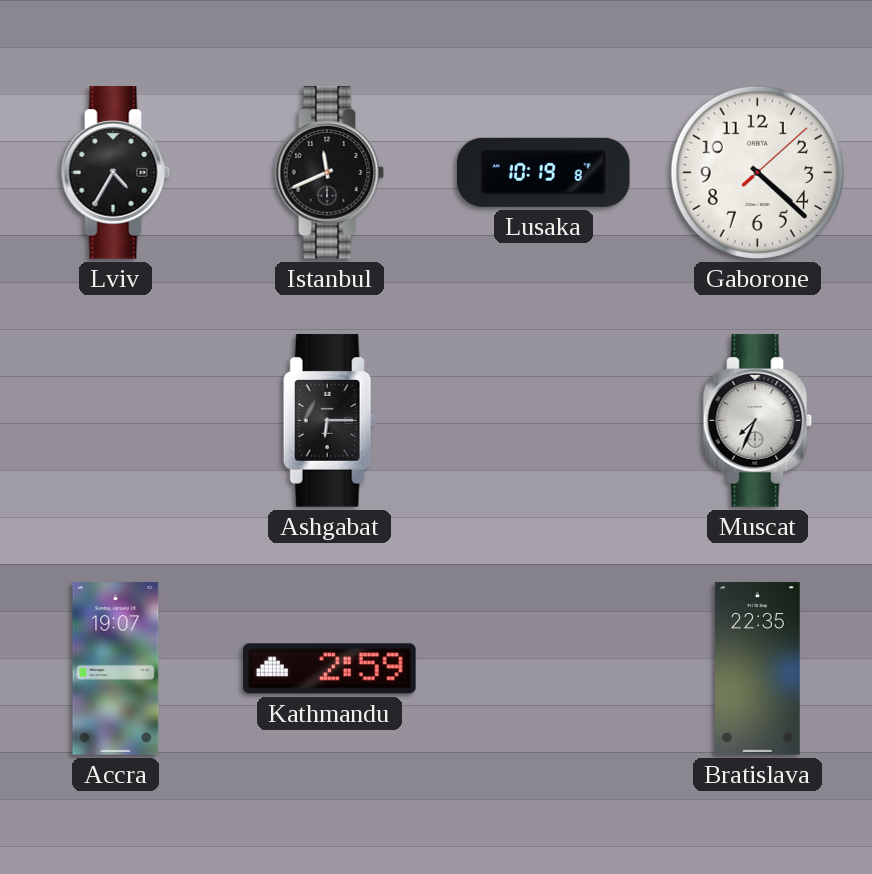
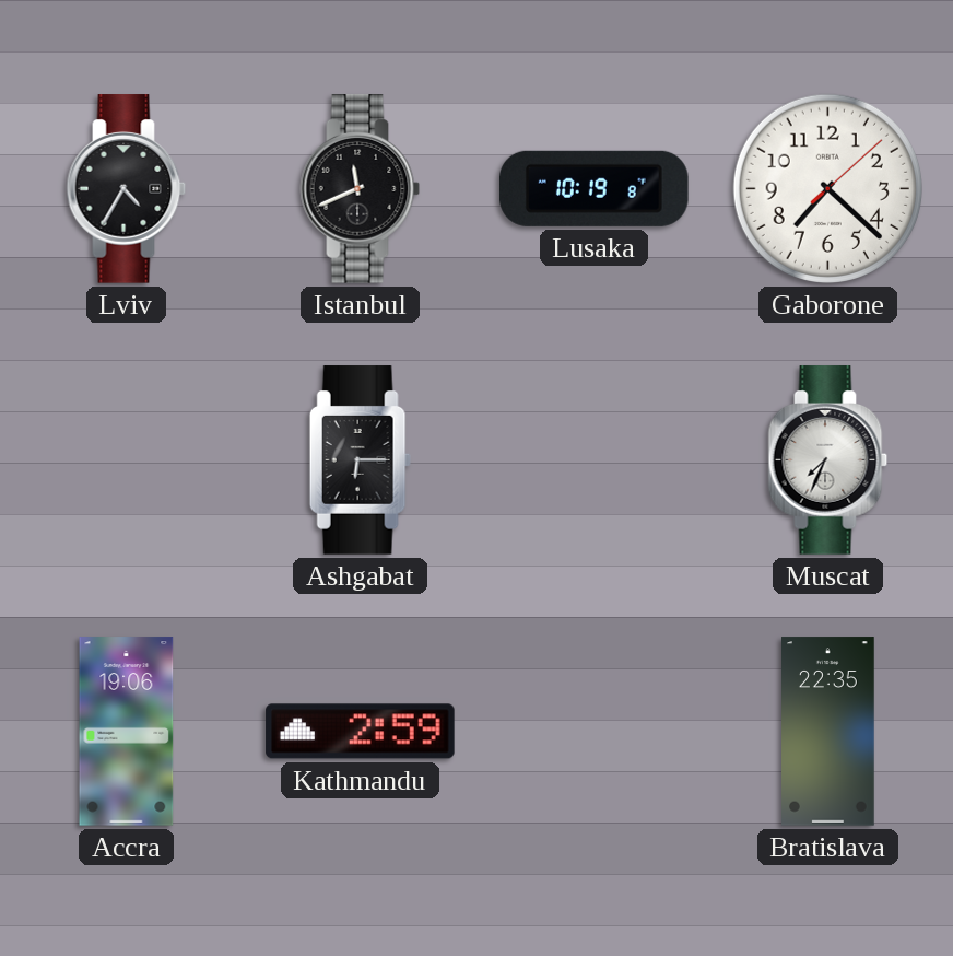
Gaborone: 4:22 -> 7:22
Accra: 19:07 -> 19:06
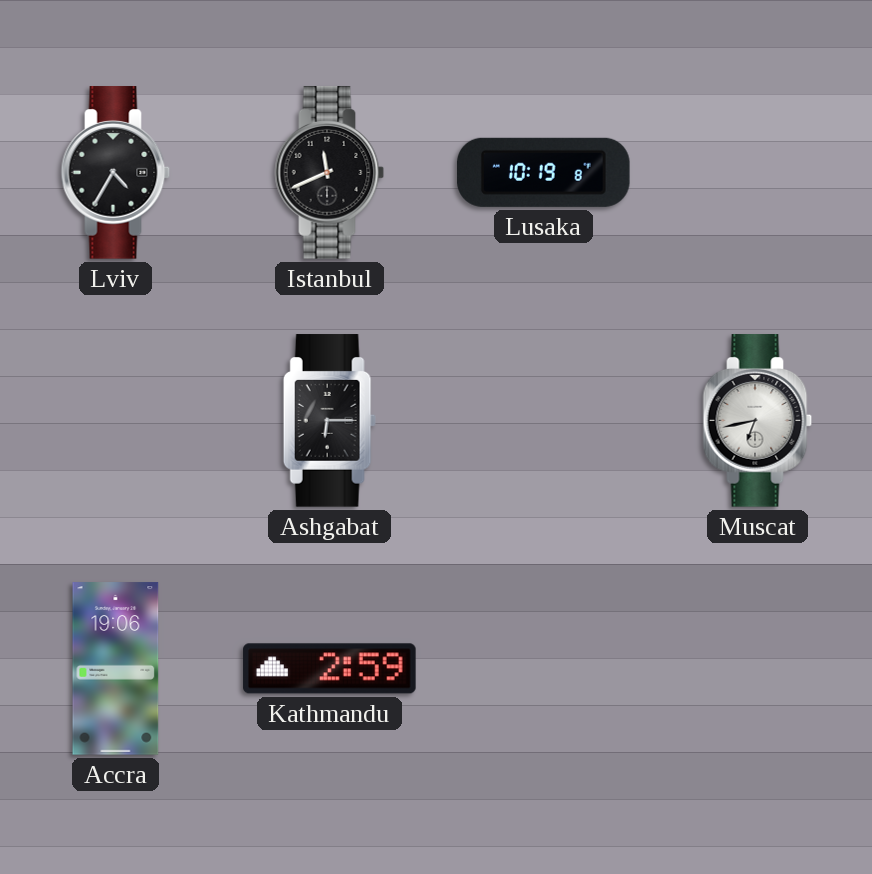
Gaborone: 7:22 -> none
Muscat: 7:34 -> 6:43
Bratislava: 22:35 -> none
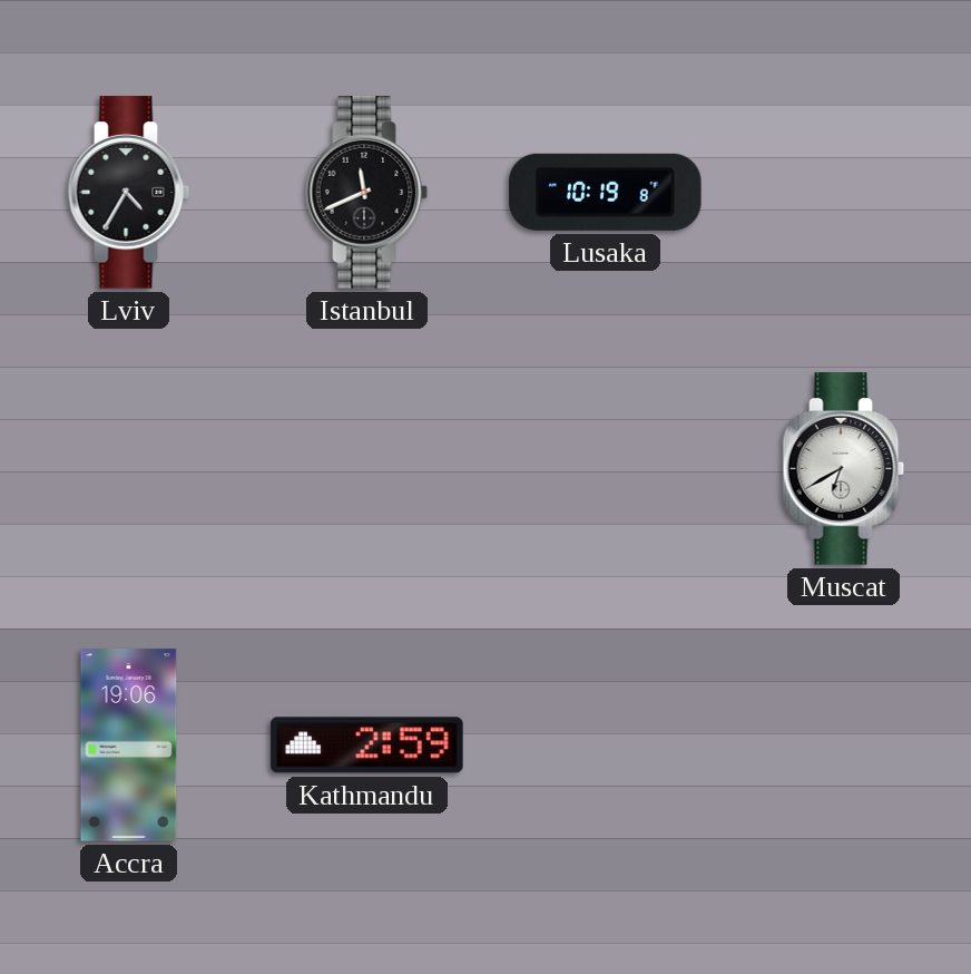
Ashgabat: 6:15 -> none
Muscat: 6:43 -> 6:40
